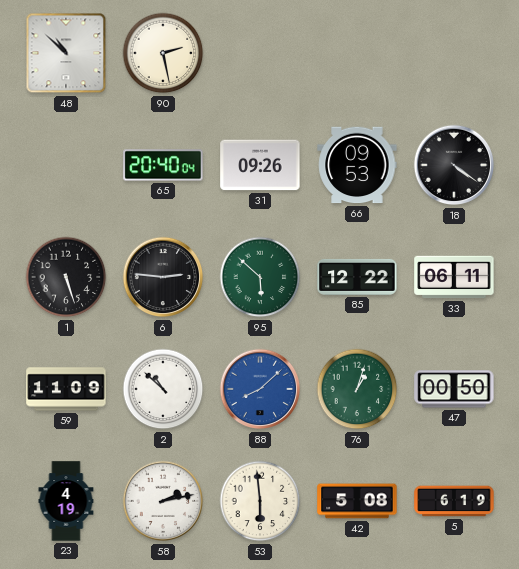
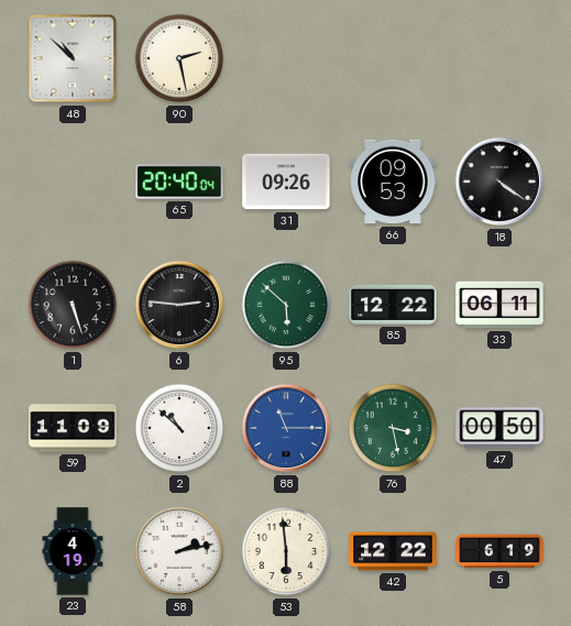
88: 8:08 -> 11:15
76: 1:03 -> 3:28
42: 5:08 -> 12:22
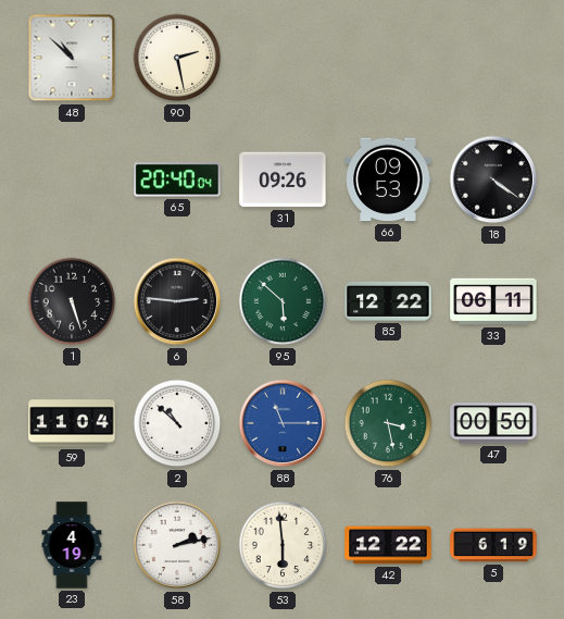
59: 11:09 -> 11:04
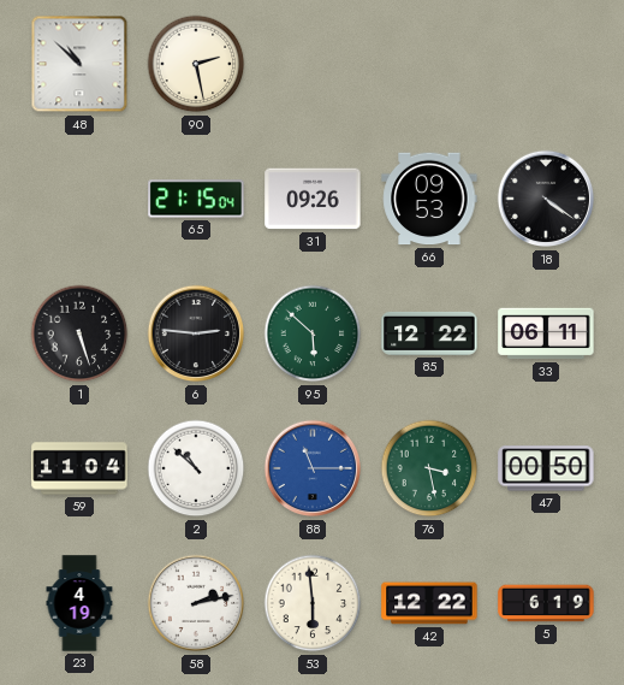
65: 20:40 -> 21:15
